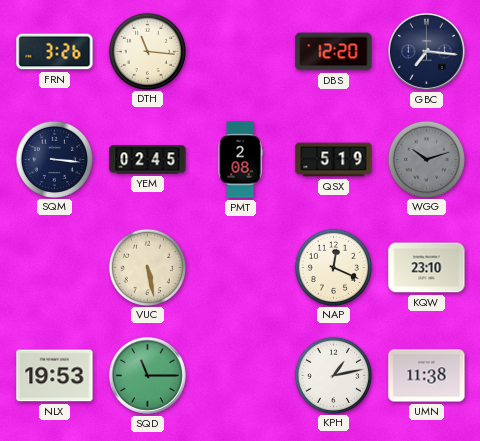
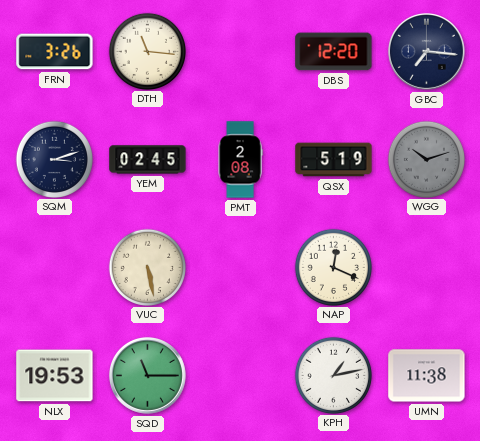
SQM: 3:16 -> 3:12
KQW: 23:10 -> none
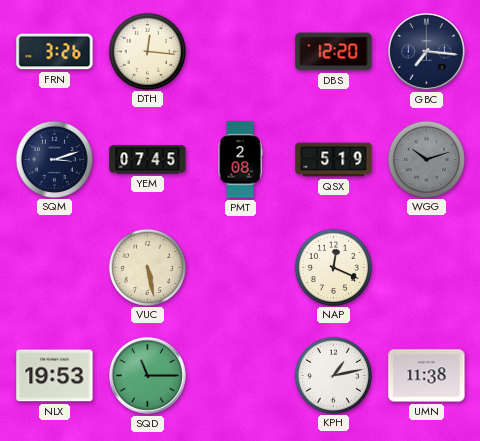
DTH: 11:16 -> 12:16
YEM: 02:45 -> 07:45
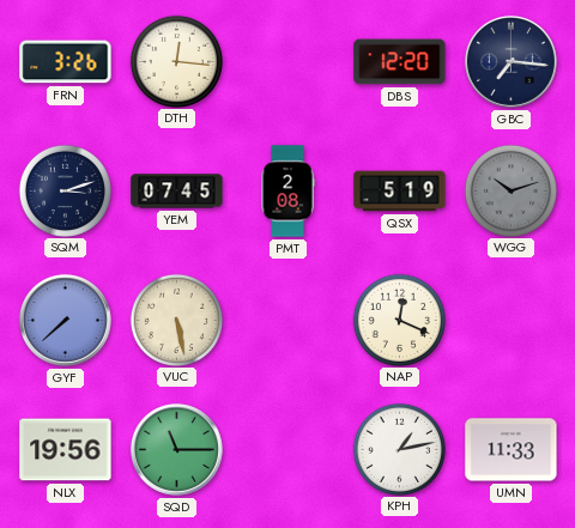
GYF: none -> 7:38
NLX: 19:53 -> 19:56
UMN: 11:38 -> 11:33
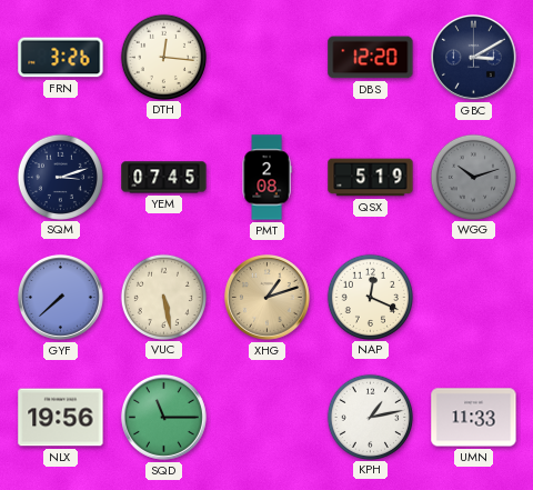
GBC: 7:16 -> 3:10
XHG: none -> 1:12
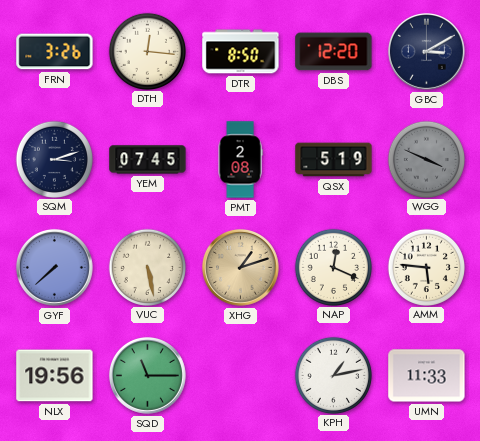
DTR: none -> 8:50
WGG: 10:12 -> 3:49
AMM: none -> 5:46
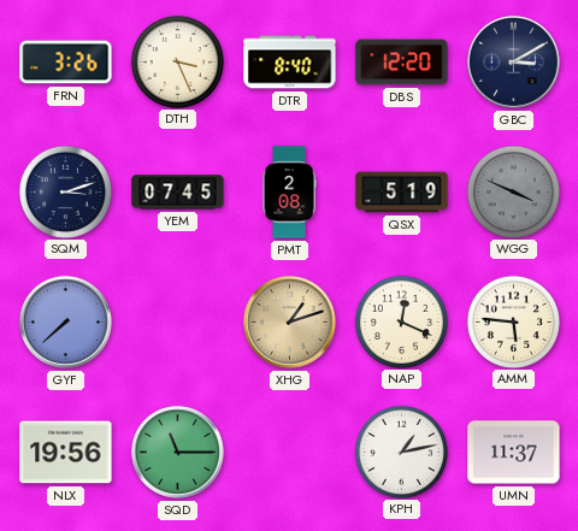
DTH: 12:16 -> 3:26
DTR: 8:50 -> 8:40
VUC: 5:28 -> none
UMN: 11:33 -> 11:37
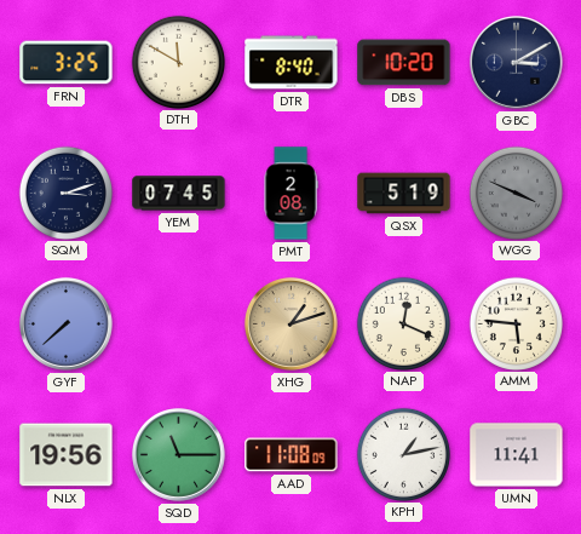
FRN: 3:26 -> 3:25
DTH: 3:26 -> 11:50
DBS: 12:20 -> 10:20
AAD: none -> 11:08
UMN: 11:37 -> 11:41
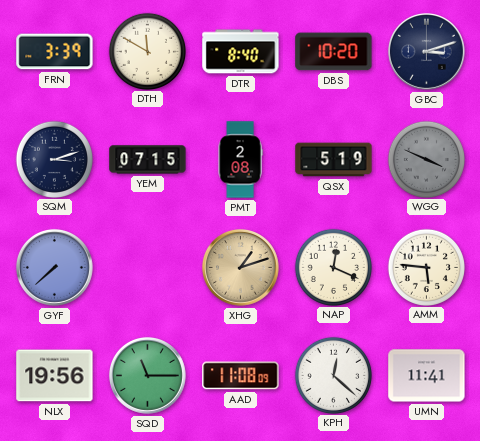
FRN: 3:25 -> 3:39
GBC: 3:10 -> 3:12
YEM: 07:45 -> 07:15
KPH: 1:13 -> 12:22
